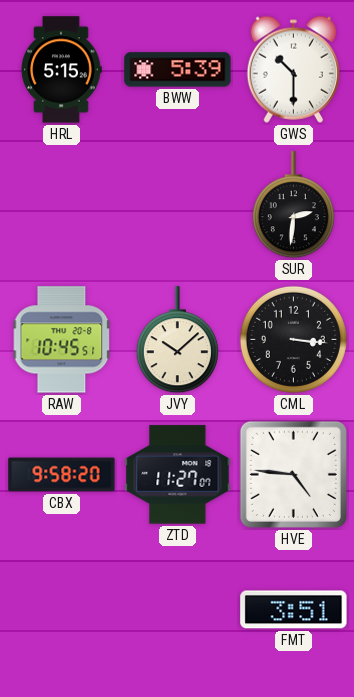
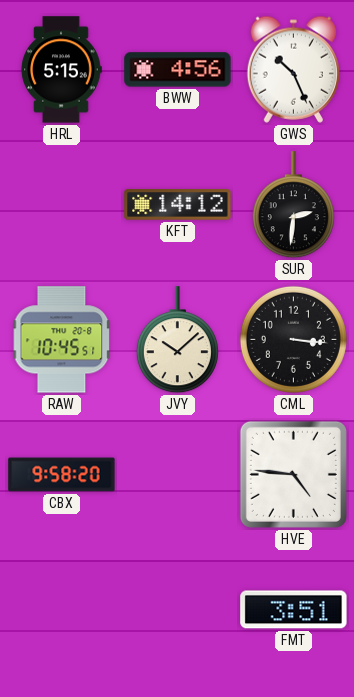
BWW: 5:39 -> 4:56
GWS: 10:30 -> 10:26
KFT: none -> 14:12
ZTD: 11:27 -> none
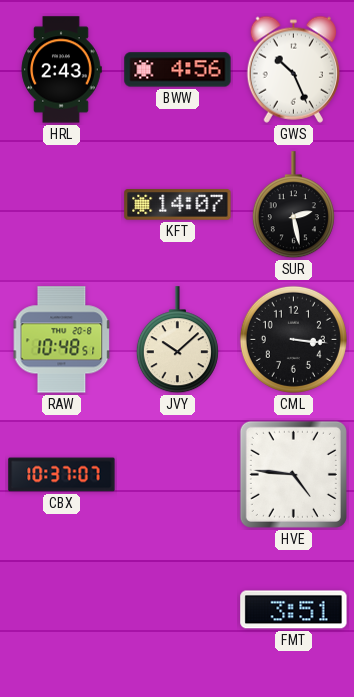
HRL: 5:15 -> 2:43
KFT: 14:12 -> 14:07
SUR: 2:31 -> 2:28
RAW: 10:45 -> 10:48
CBX: 9:58 -> 10:37
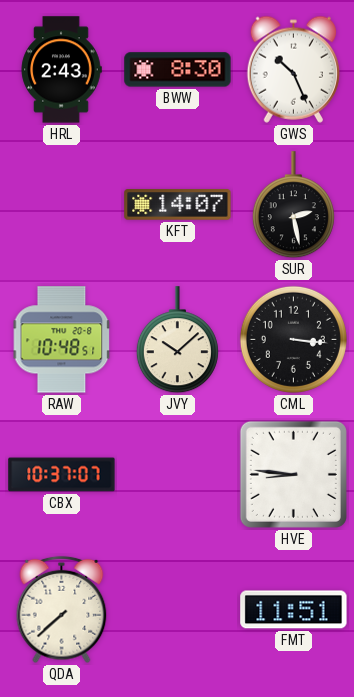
BWW: 4:56 -> 8:30
HVE: 4:46 -> 8:46
QDA: none -> 7:38
FMT: 3:51 -> 11:51
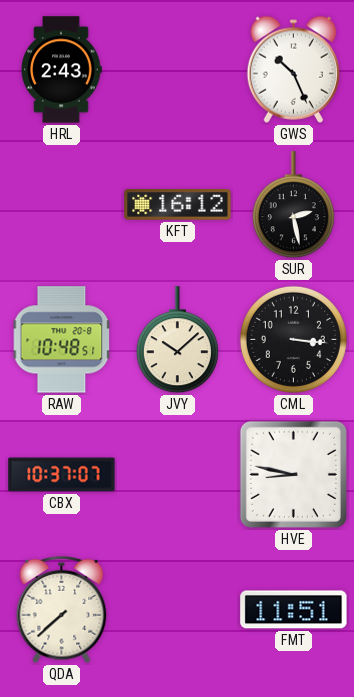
BWW: 8:30 -> none
KFT: 14:07 -> 16:12
HVE: 8:46 -> 8:47
